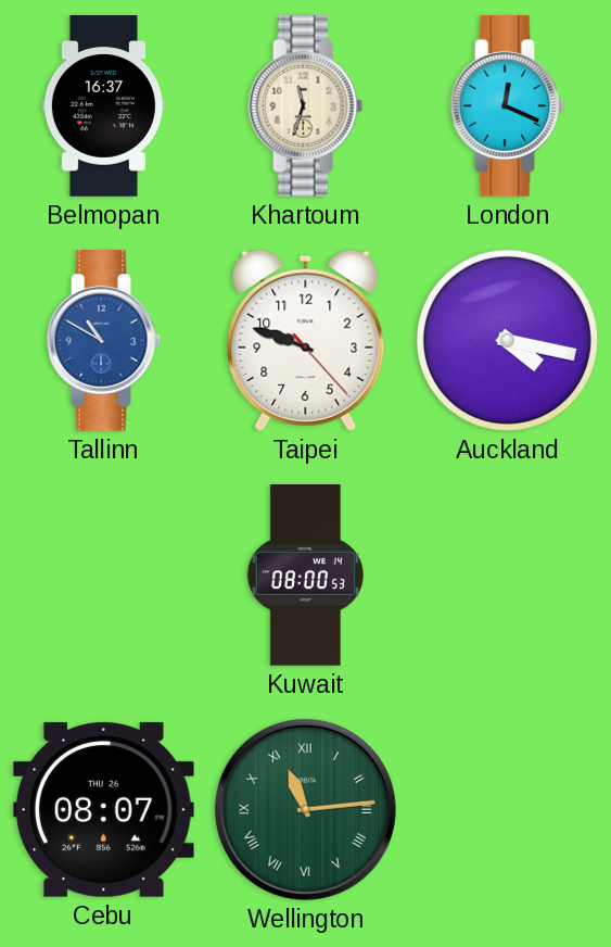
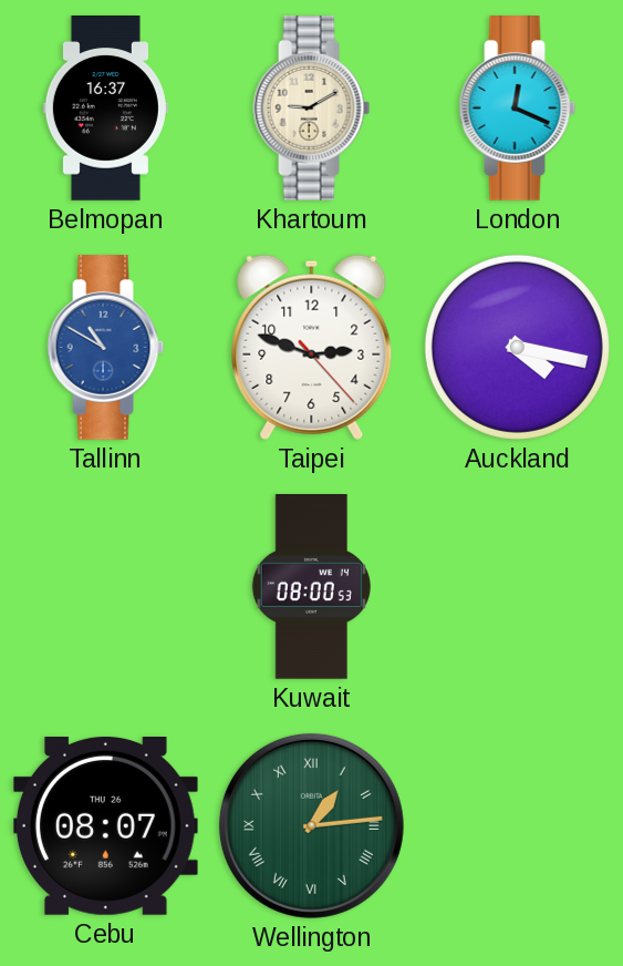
Khartoum: 11:33 -> 9:10
Taipei: 9:48 -> 2:48
Wellington: 11:14 -> 1:14
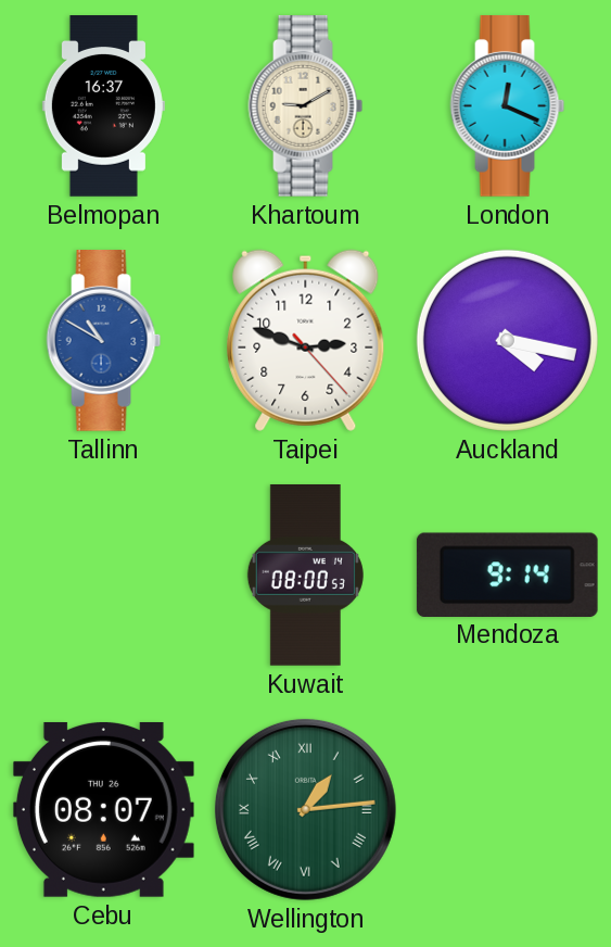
Mendoza: none -> 9:14
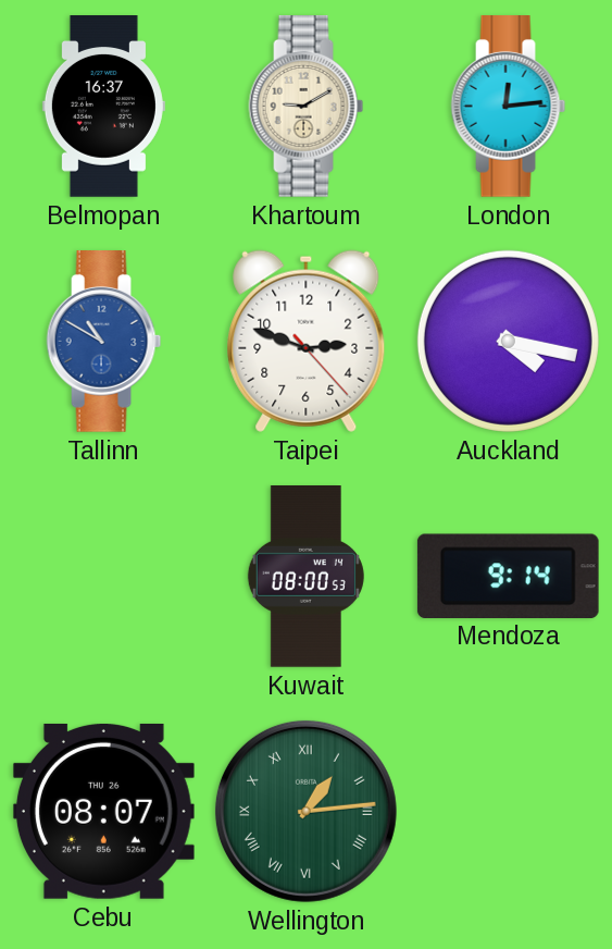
London: 12:19 -> 12:14
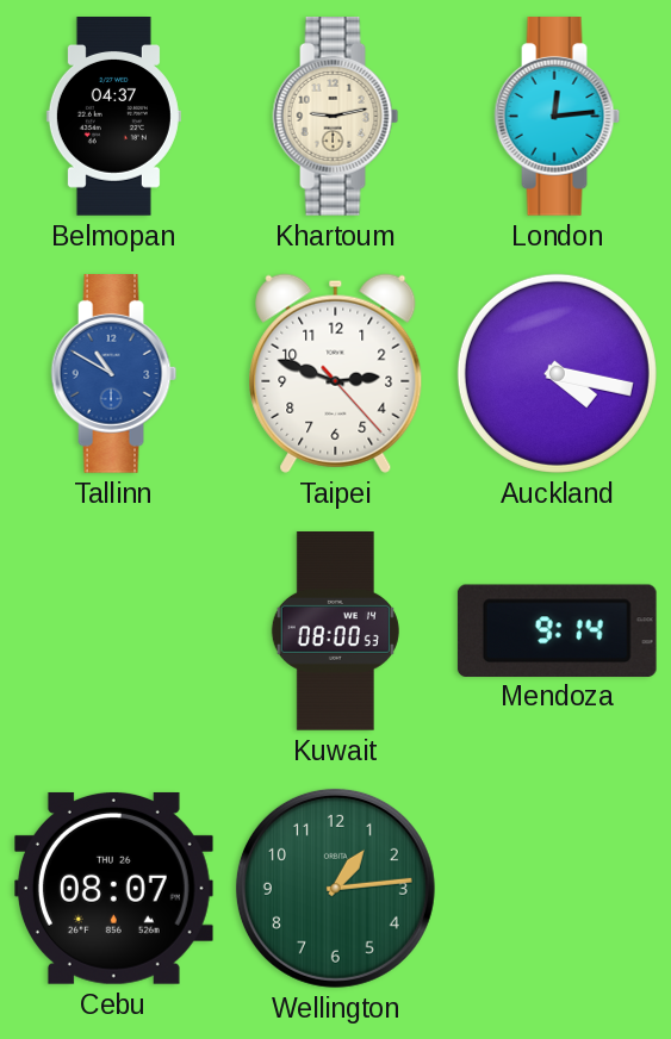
Belmopan: 16:37 -> 04:37
Khartoum: 9:10 -> 9:13
Wellington numerals: Roman -> Arabic
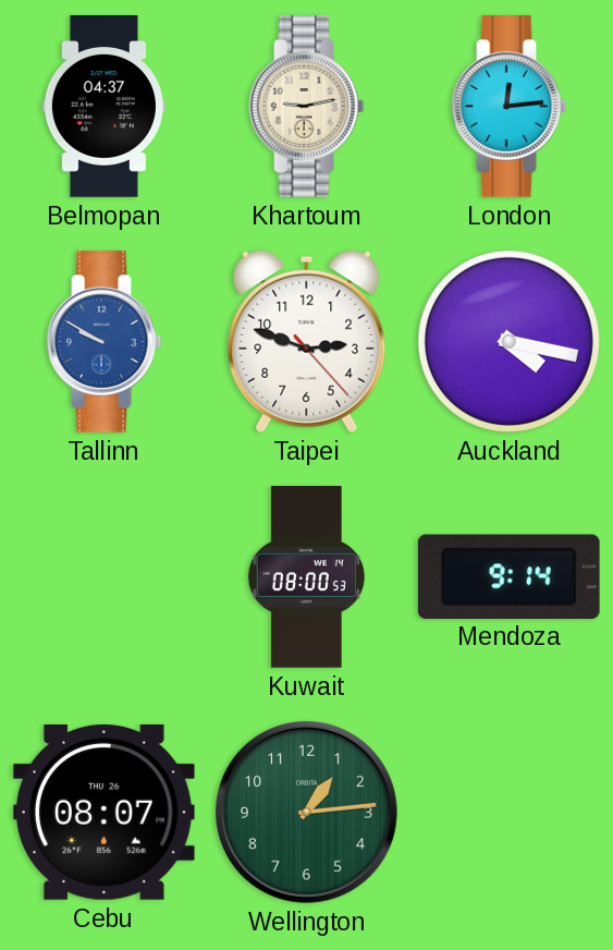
Tallinn: 10:50 -> 9:50
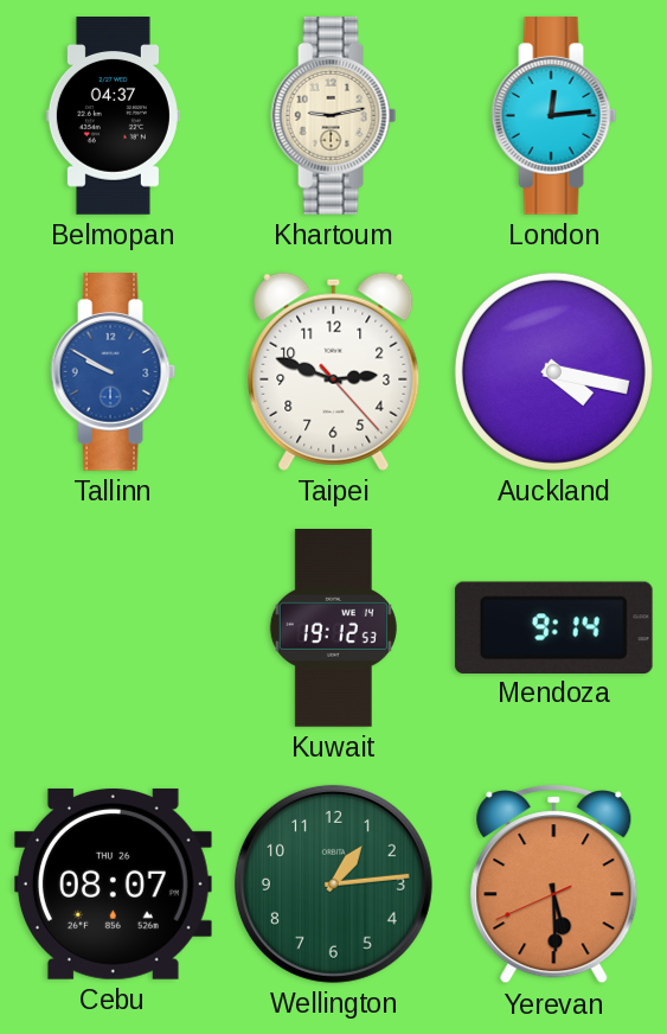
Kuwait: 08:00 -> 19:12
Yerevan: none -> 5:29
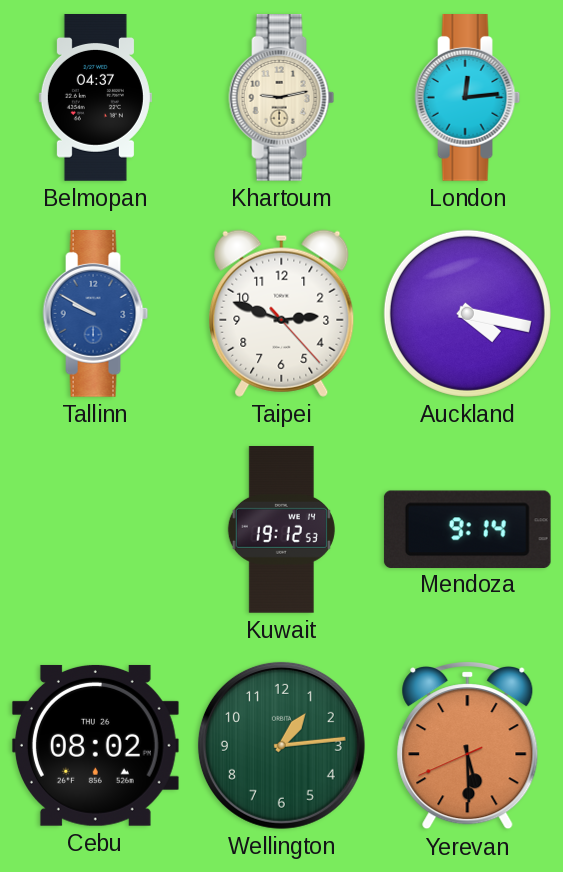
Cebu: 08:07 -> 08:02
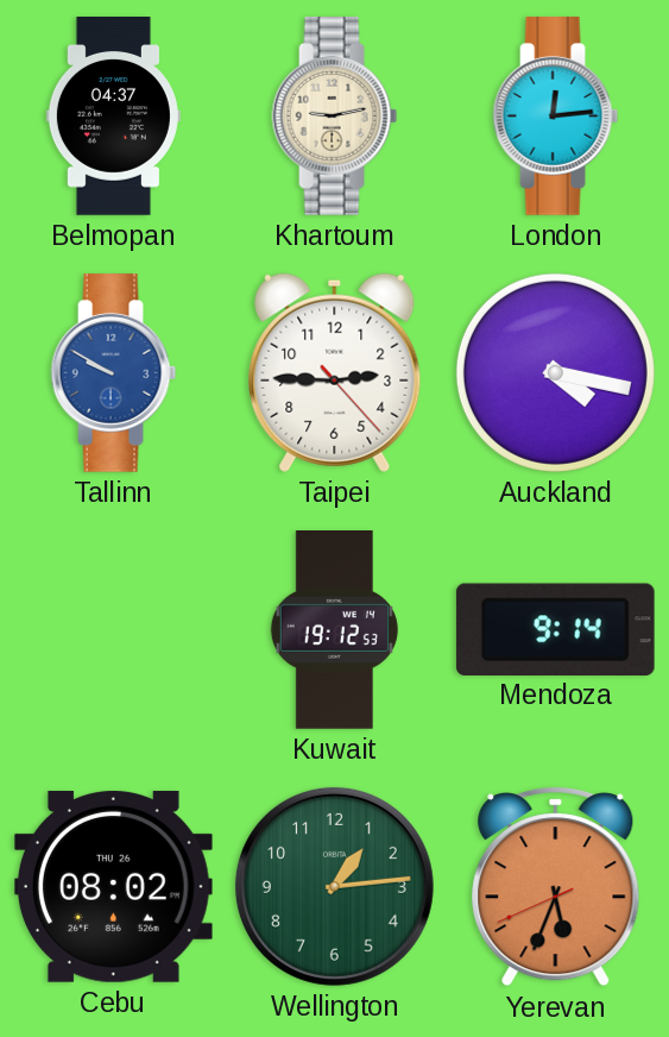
Taipei: 2:48 -> 2:45
Yerevan: 5:29 -> 5:33
